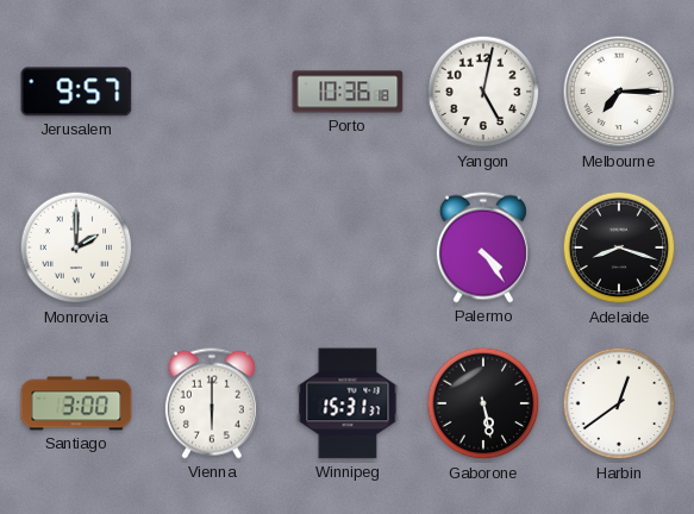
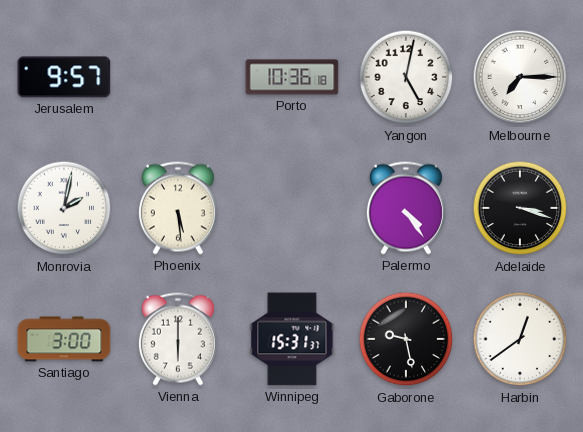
Monrovia: 2:00 -> 2:02
Phoenix: none -> 5:29
Adelaide: 8:18 -> 3:18
Gaborone: 5:28 -> 9:28
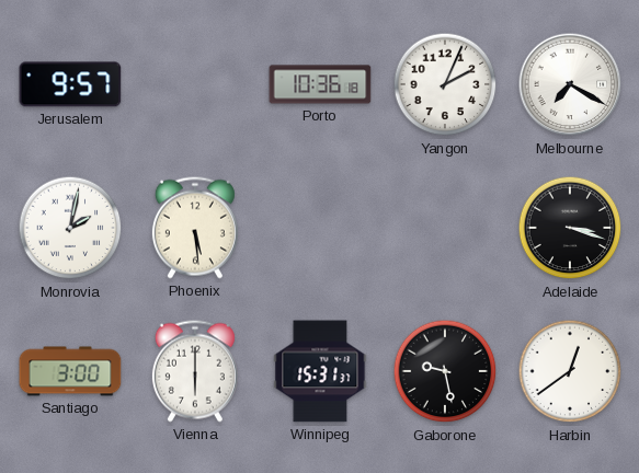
Yangon: 5:02 -> 2:04
Melbourne: 7:15 -> 7:20
Palermo: 4:24 -> none
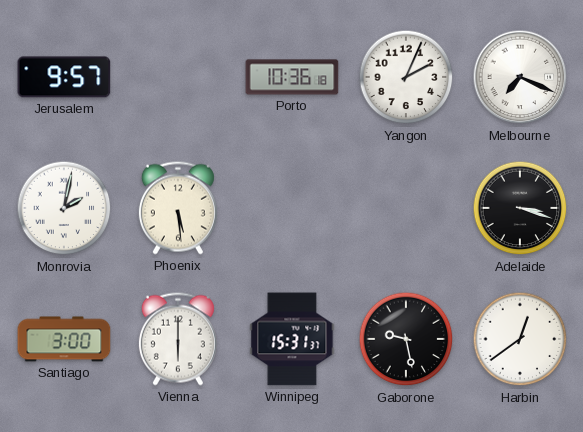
Melbourne: 7:20 -> 7:19
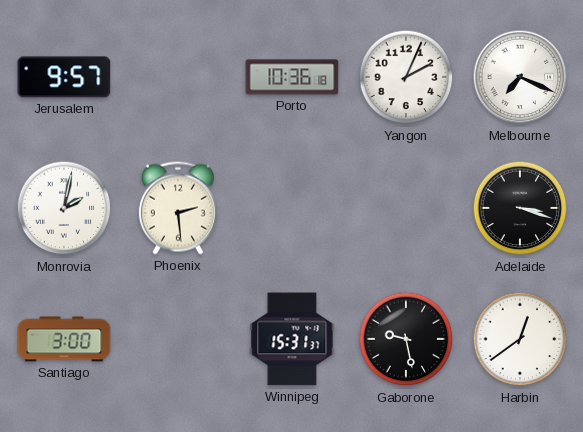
Phoenix: 5:29 -> 2:29
Vienna: 6:00 -> none
